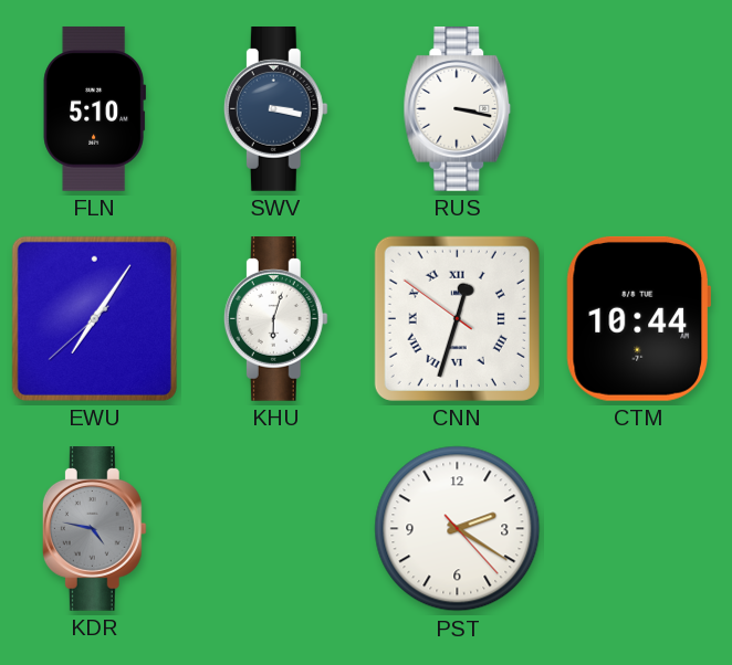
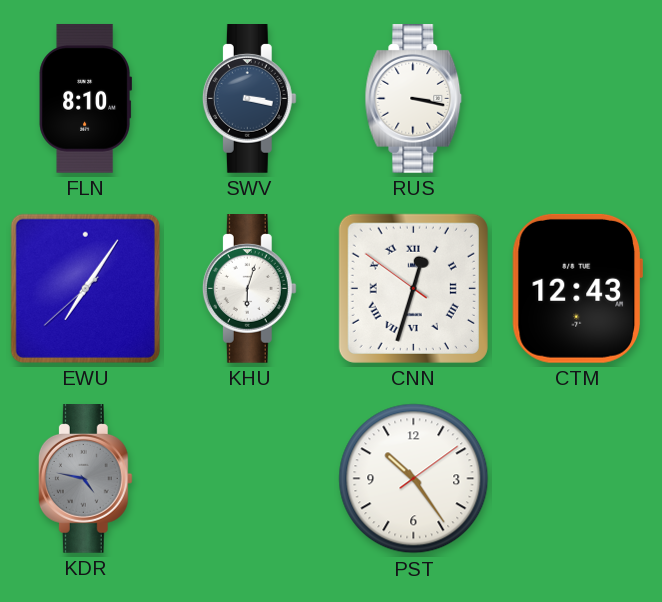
FLN: 5:10 -> 8:10
CTM: 10:44 -> 12:43
PST: 2:20 -> 10:24
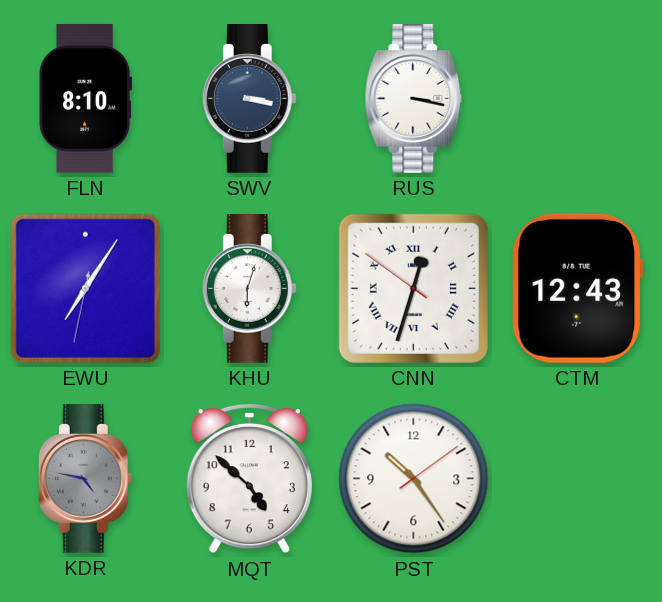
EWU: 7:05:38 -> 7:05:32
MQT: none -> 4:52
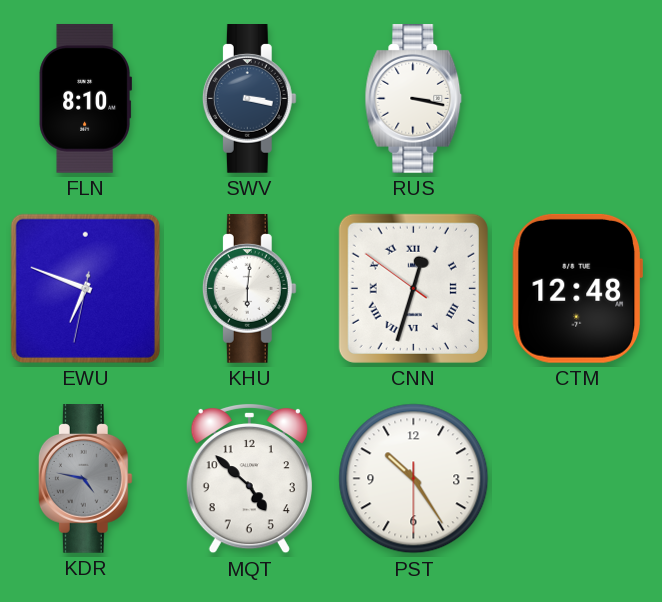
EWU: 7:05 -> 6:48
KHU: 6:03 -> 6:01
CTM: 12:43 -> 12:48
PST: 10:24:09 -> 10:24:30
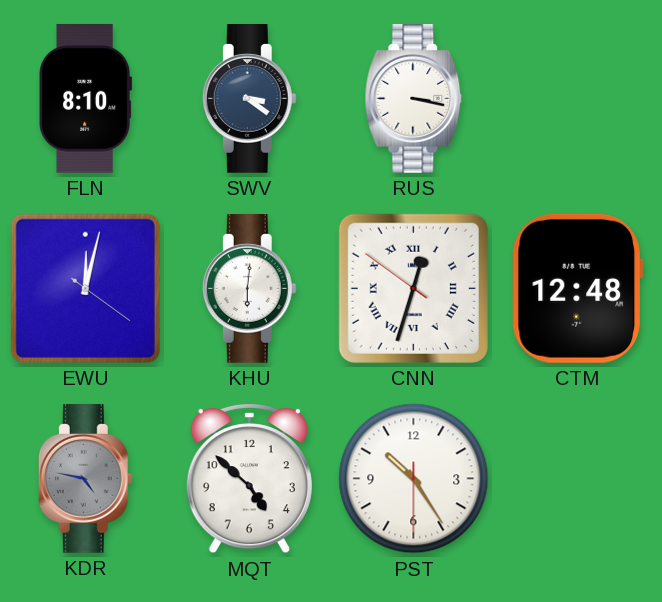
SWV: 3:17 -> 3:21
EWU: 6:48 -> 12:02
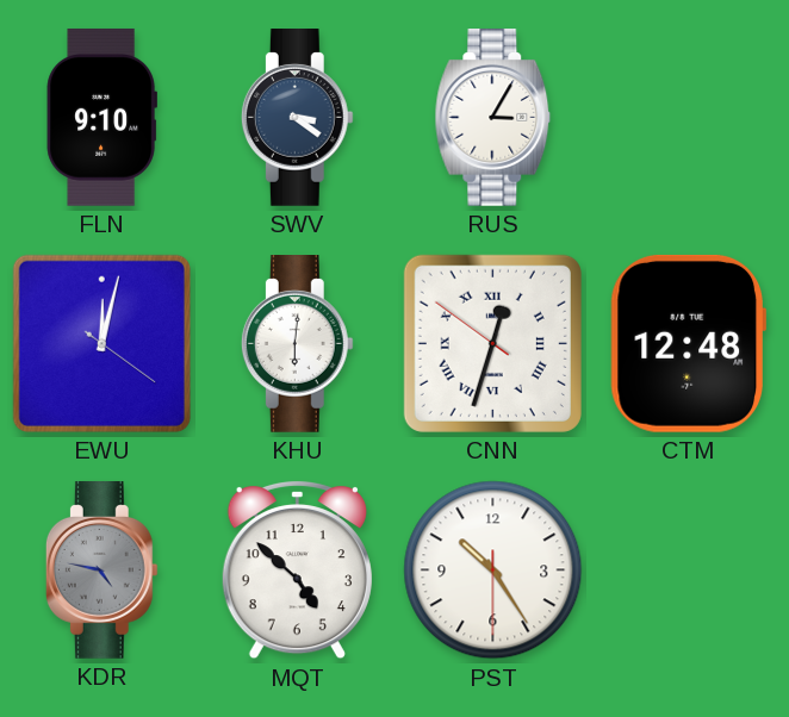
FLN: 8:10 -> 9:10
RUS: 3:17 -> 3:05
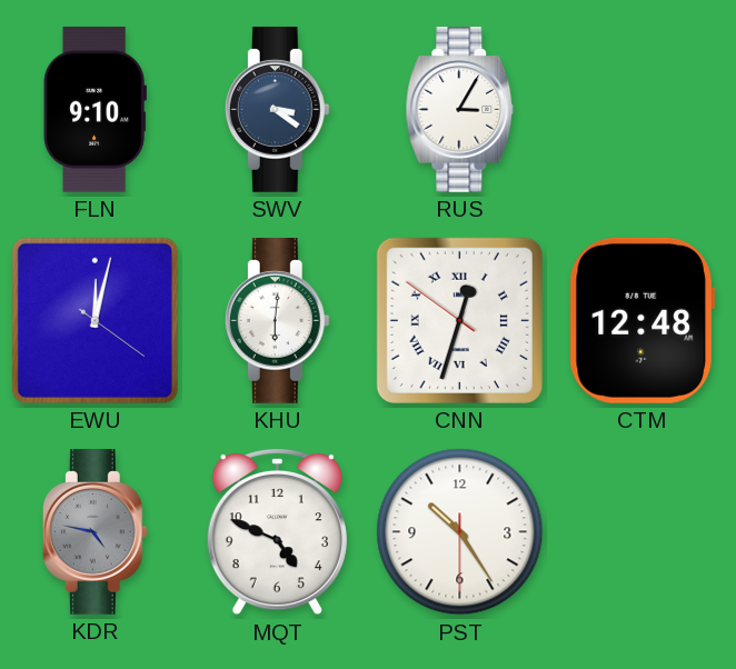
MQT: 4:52 -> 4:49
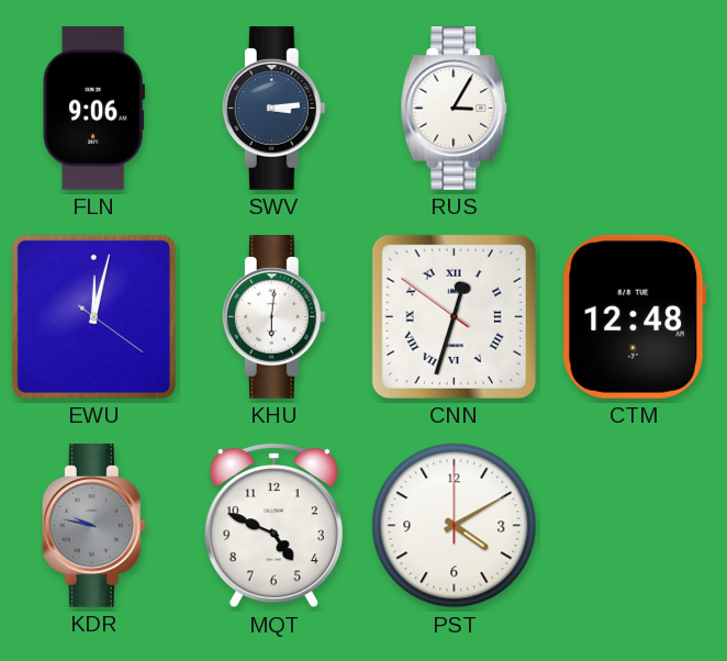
FLN: 9:10 -> 9:06
SWV: 3:21 -> 3:14
KDR: 4:47 -> 9:47
PST: 10:24 -> 4:10
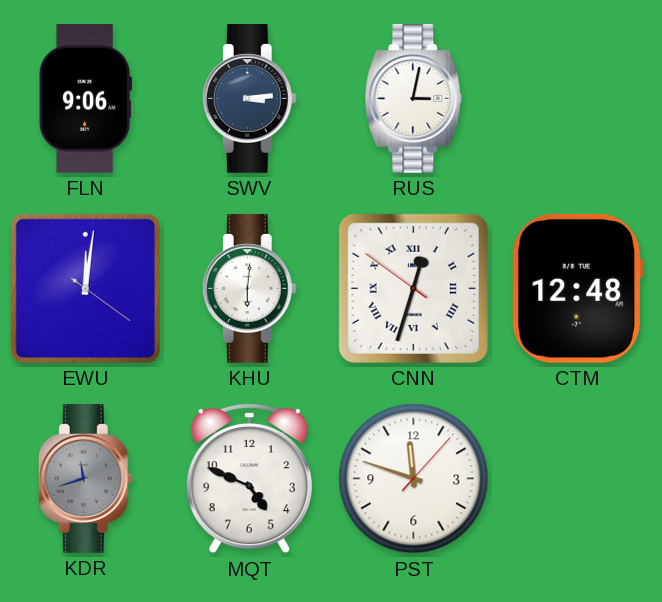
RUS: 3:05 -> 3:02
EWU: 12:02 -> 12:01
KDR: 9:47 -> 11:42
PST: 4:10 -> 11:48
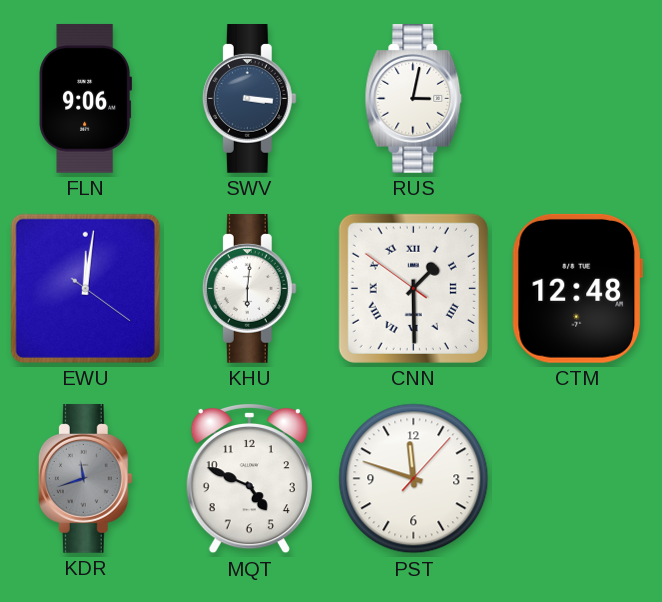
SWV: 3:14 -> 3:16
CNN: 12:32 -> 1:29
